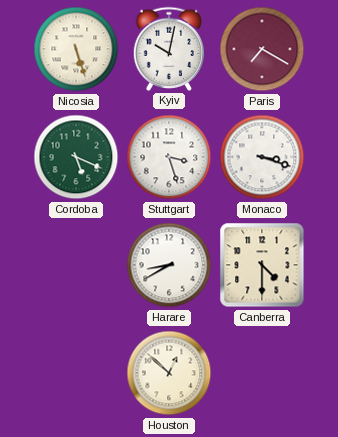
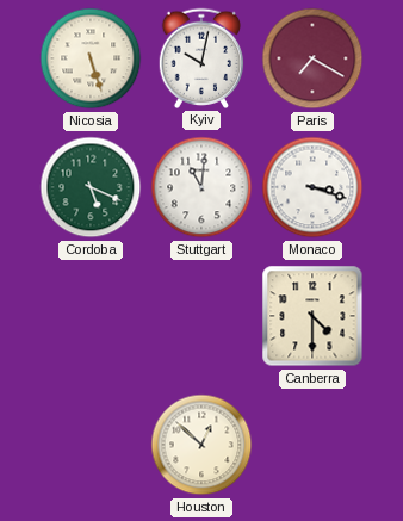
Stuttgart: 3:27 -> 11:01
Harare: 8:40 -> none
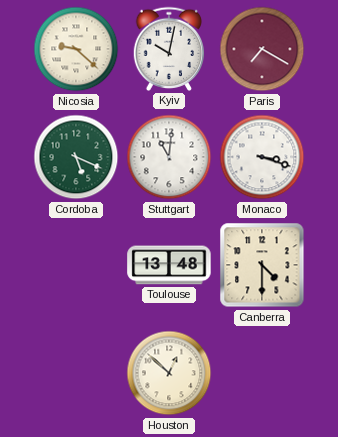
Nicosia: 5:27 -> 9:22
Toulouse: none -> 13:48
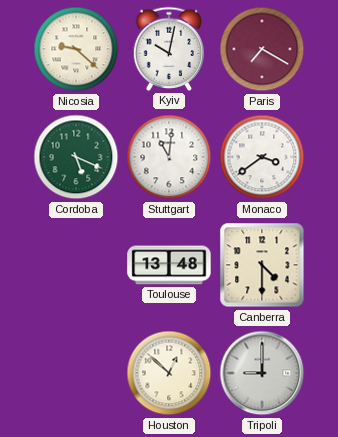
Monaco: 3:18 -> 3:39
Tripoli: none -> 9:00
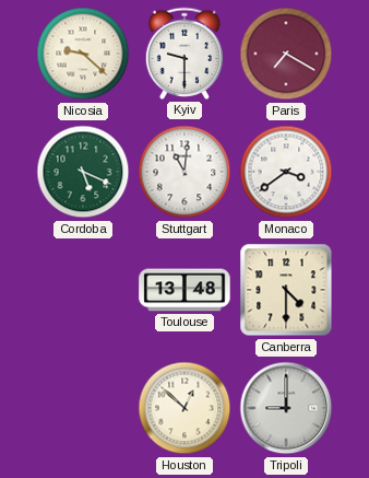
Kyiv: 10:02 -> 9:30
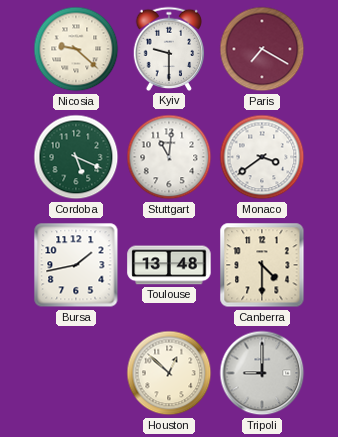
Bursa: none -> 1:43
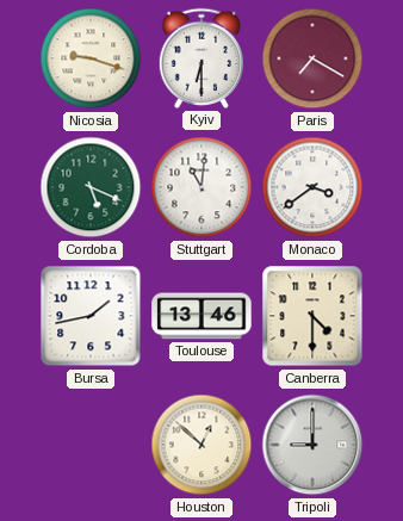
Nicosia: 9:22 -> 9:18
Kyiv: 9:30 -> 6:30
Toulouse: 13:48 -> 13:46
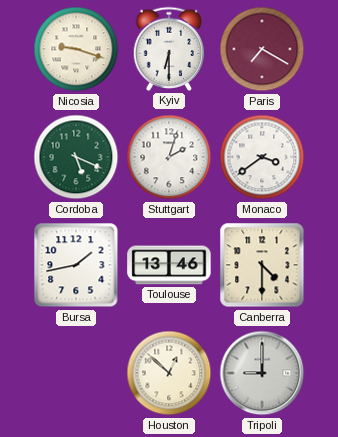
Stuttgart: 11:01 -> 2:03
